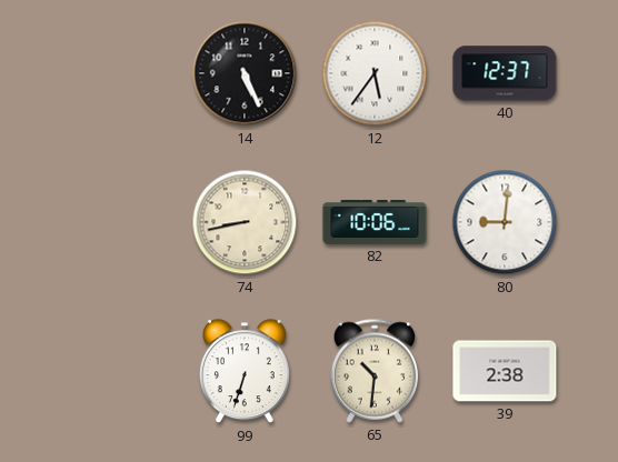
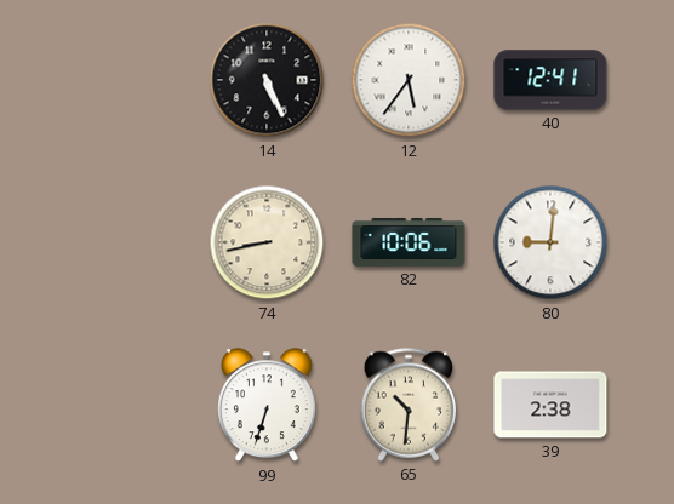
40: 12:37 -> 12:41
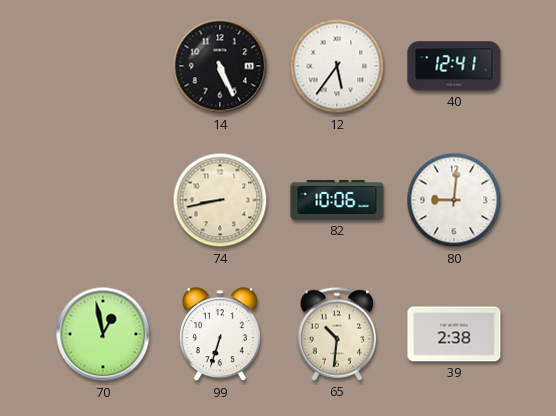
70: none -> 12:58
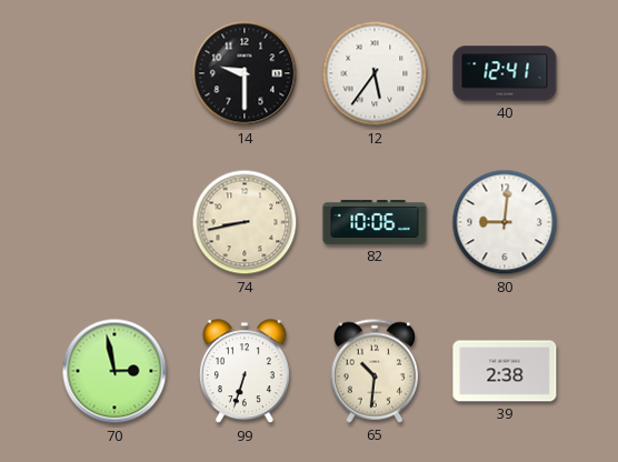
14: 5:26 -> 9:30
70: 12:58 -> 2:58
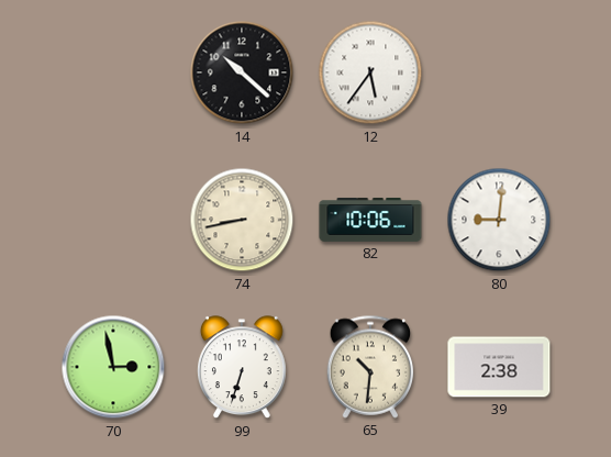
14: 9:30 -> 10:22
40: 12:41 -> none
